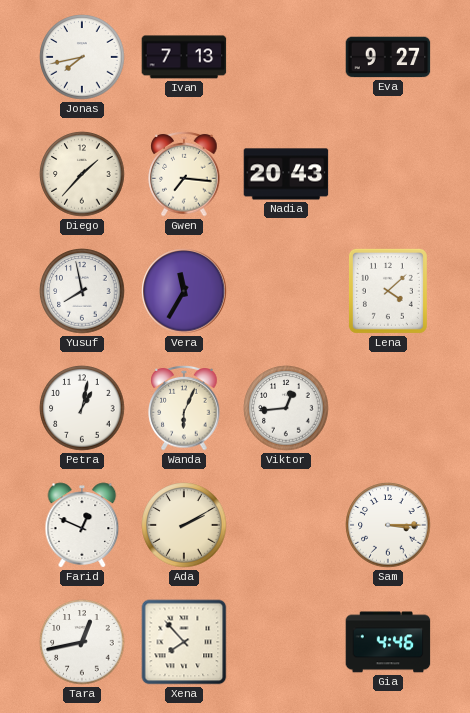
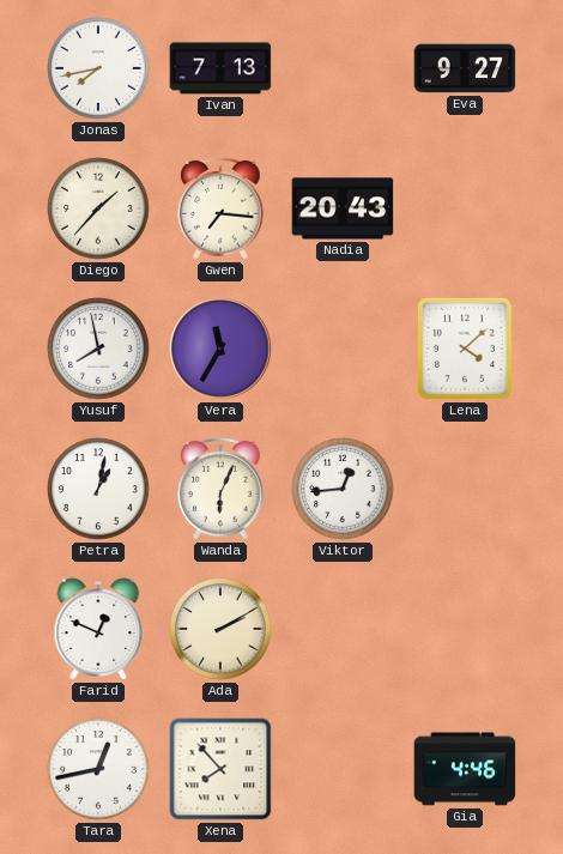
Sam: 3:15 -> none
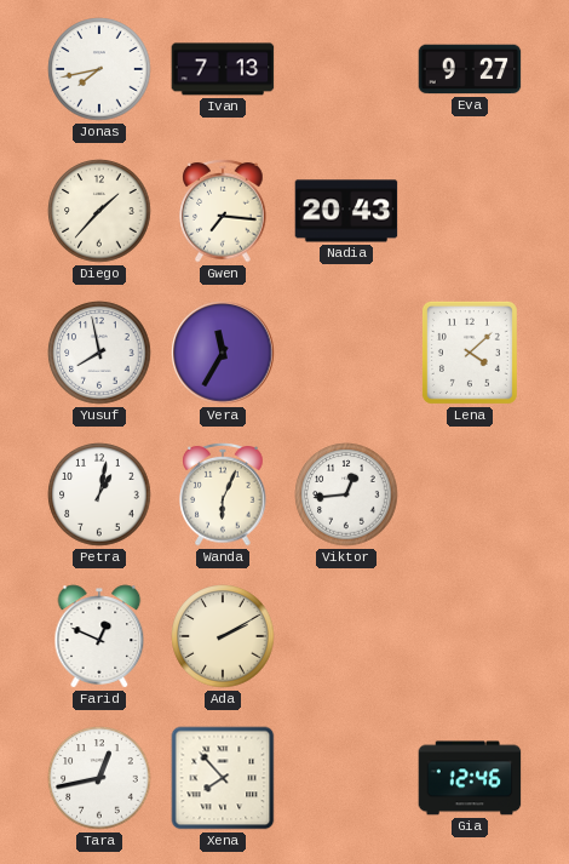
Gia: 4:46 -> 12:46
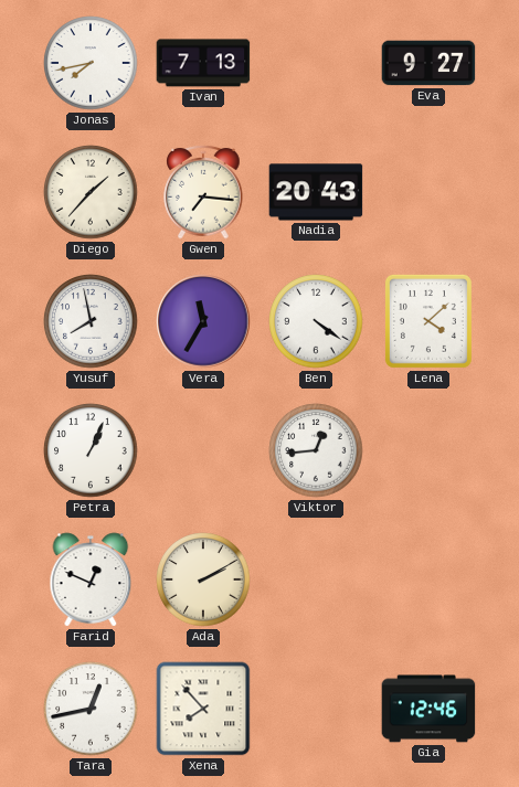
Ben: none -> 4:21
Petra: 1:02 -> 1:04
Wanda: 6:04 -> none
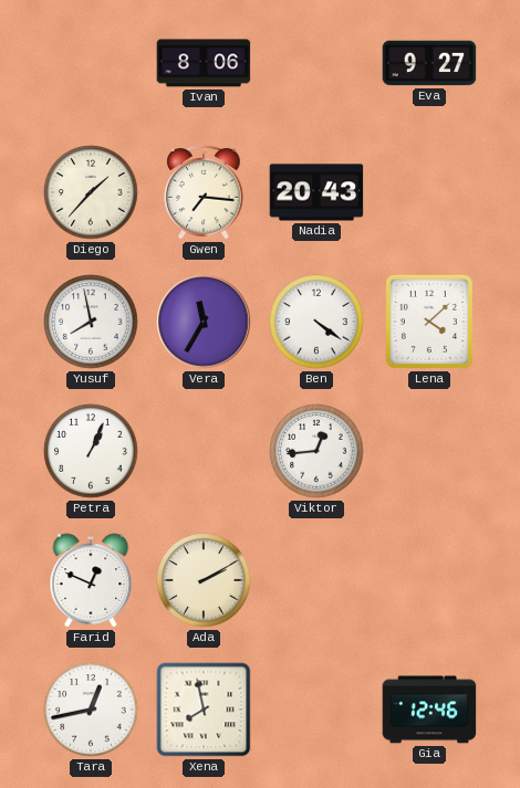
Jonas: 7:43 -> none
Ivan: 7:13 -> 8:06
Xena: 7:53 -> 7:58
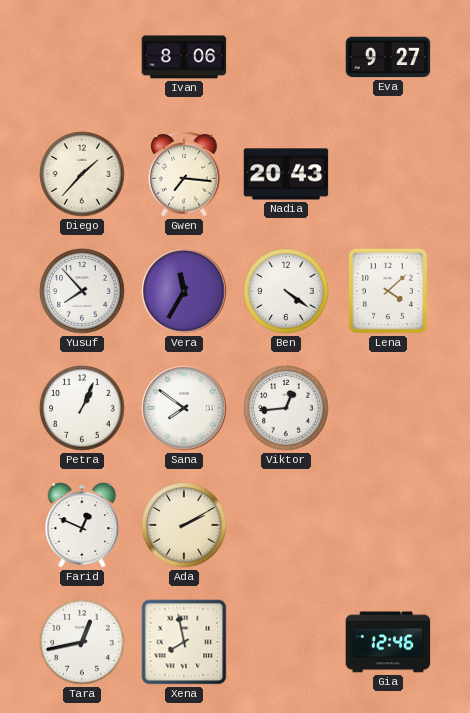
Yusuf: 7:58 -> 7:53
Sana: none -> 7:51
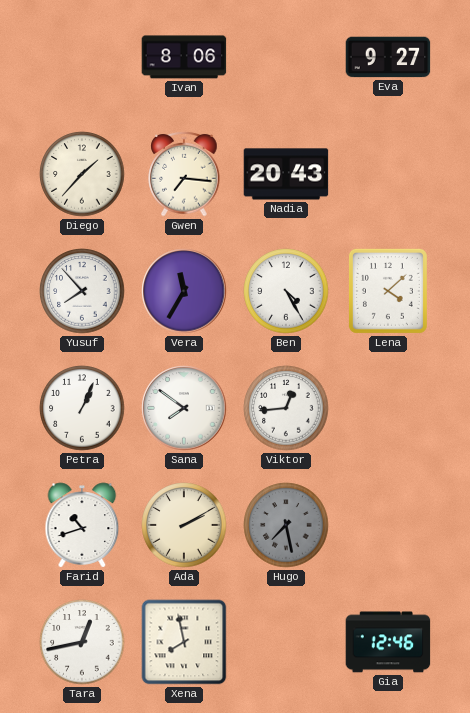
Ben: 4:21 -> 4:25
Farid: 12:49 -> 10:42
Hugo: none -> 7:28
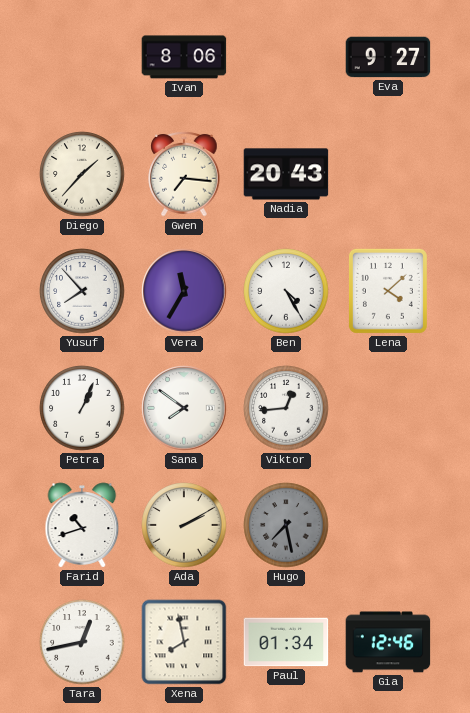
Paul: none -> 01:34
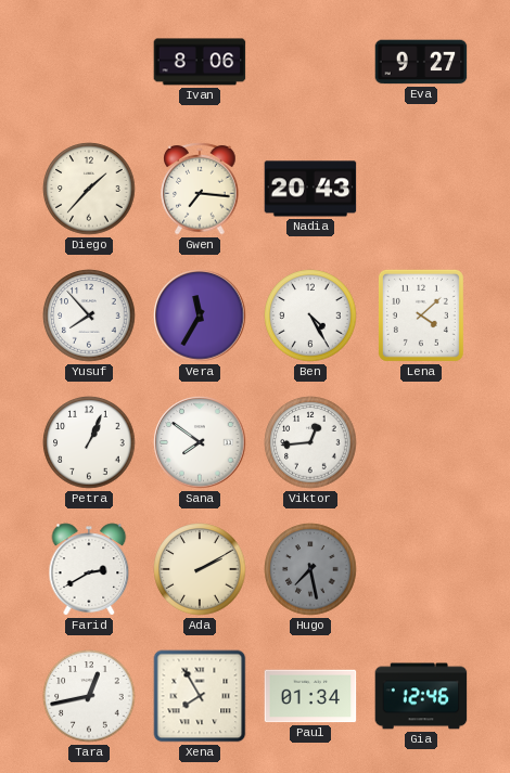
Farid: 10:42 -> 2:40
Xena: 7:58 -> 7:55
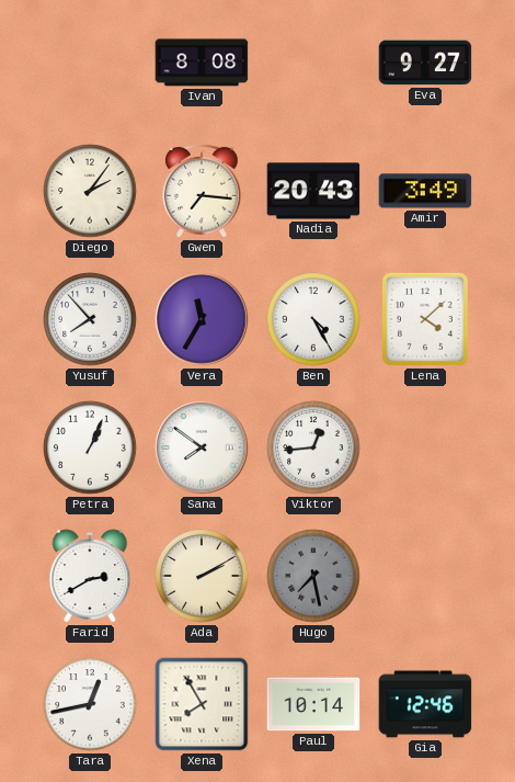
Ivan: 8:06 -> 8:08
Diego: 1:37 -> 2:06
Amir: none -> 3:49
Paul: 01:34 -> 10:14
